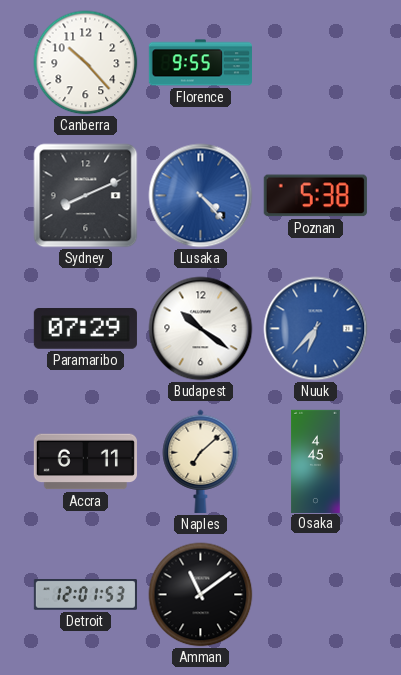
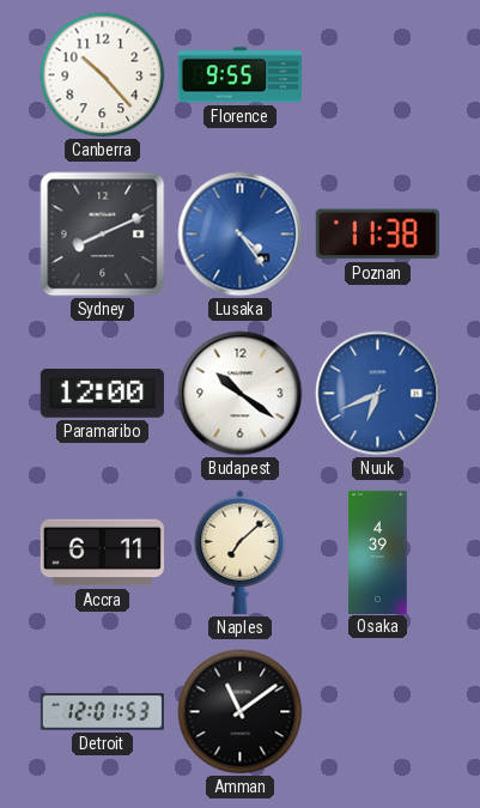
Lusaka: 4:23 -> 4:24
Poznan: 5:38 -> 11:38
Paramaribo: 07:29 -> 12:00
Nuuk: 6:37 -> 6:41
Osaka: 4:45 -> 4:39
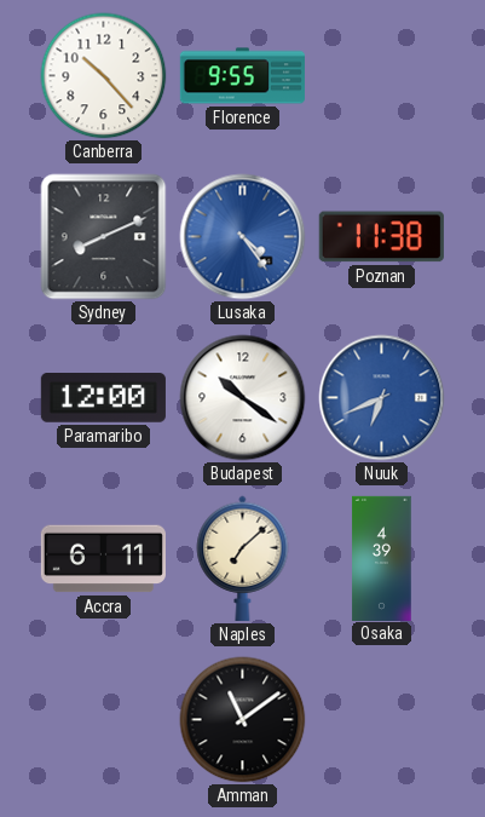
Detroit: 12:01 -> none
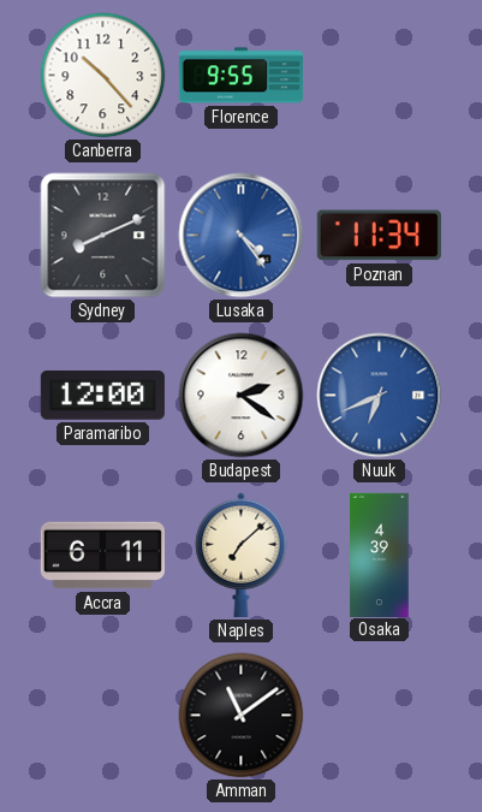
Poznan: 11:38 -> 11:34
Budapest: 10:21 -> 2:21
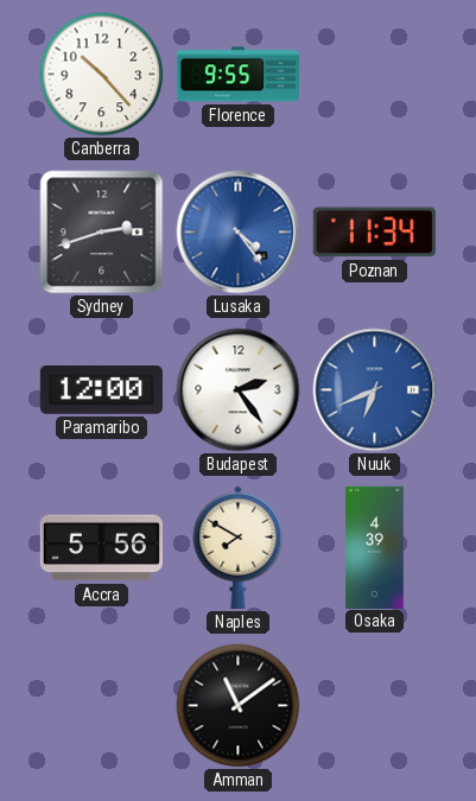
Sydney: 8:11 -> 2:42
Budapest: 2:21 -> 2:24
Accra: 6:11 -> 5:56
Naples: 7:08 -> 7:50
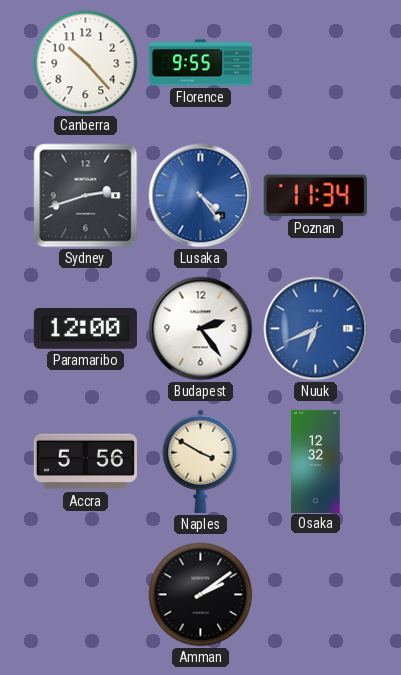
Naples: 7:50 -> 3:50
Osaka: 4:39 -> 12:32
Amman: 11:09 -> 2:09
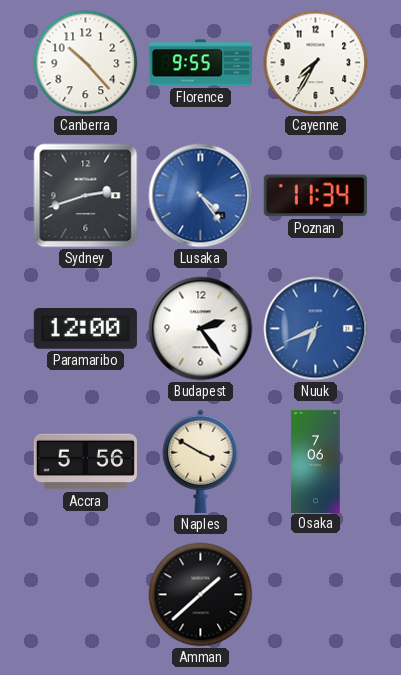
Cayenne: none -> 7:35
Osaka: 12:32 -> 7:06
Amman: 2:09 -> 1:38
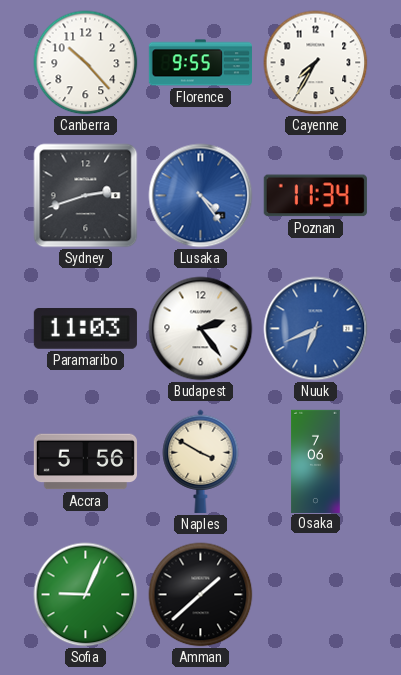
Paramaribo: 12:00 -> 11:03
Sofia: none -> 9:04
